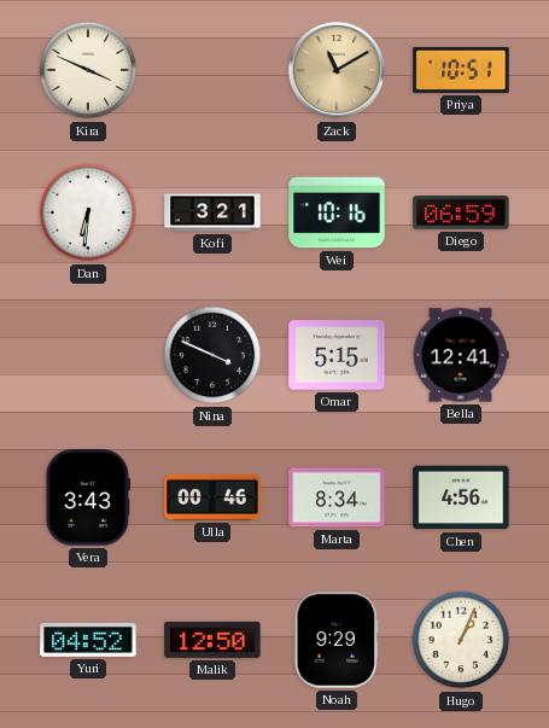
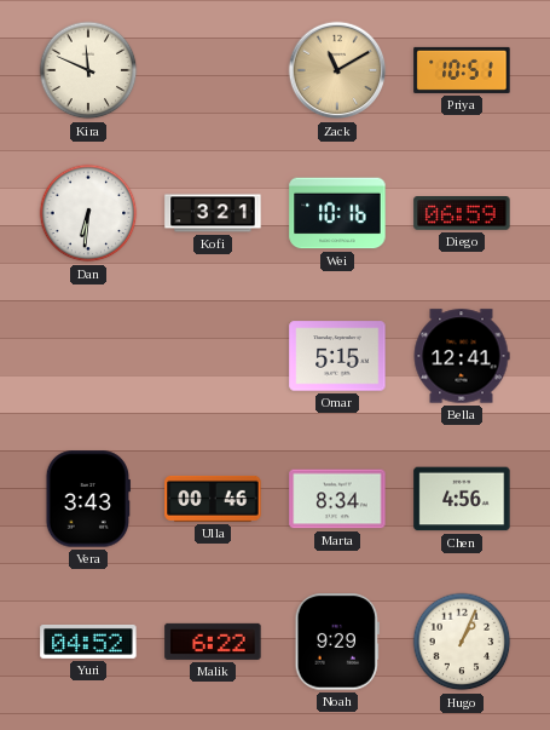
Kira: 3:49 -> 11:49
Nina: 3:49 -> none
Malik: 12:50 -> 6:22
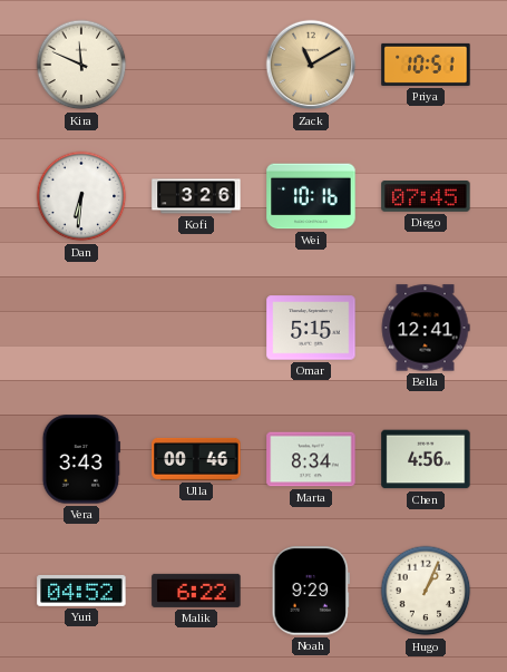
Kofi: 3:21 -> 3:26
Diego: 06:59 -> 07:45
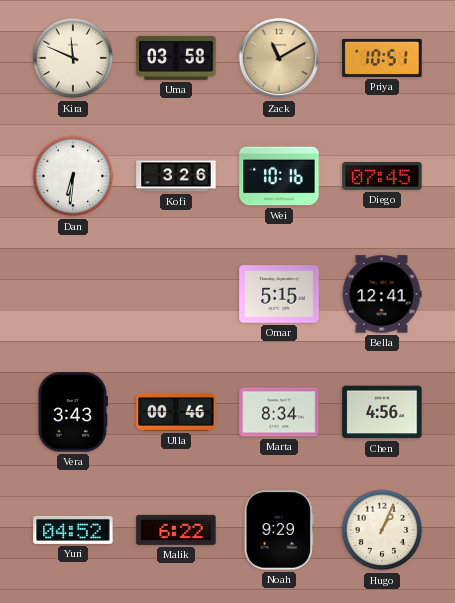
Uma: none -> 03:58
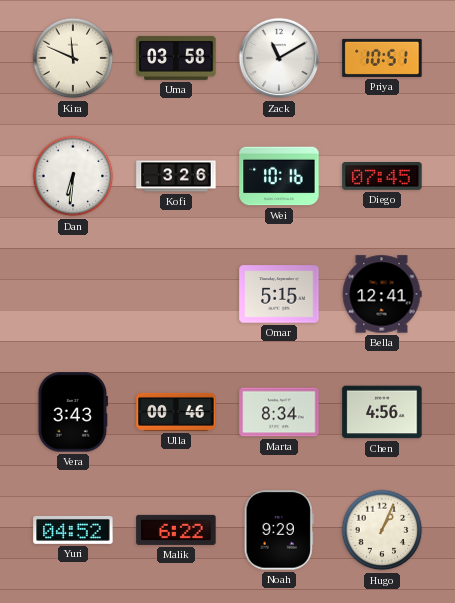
Zack dial: champagne -> white
